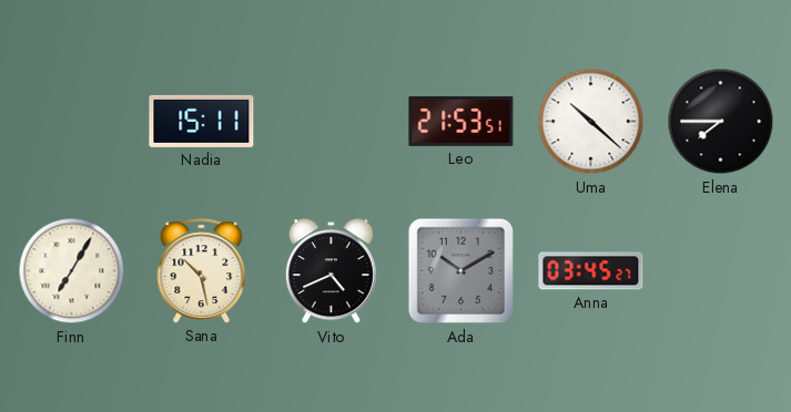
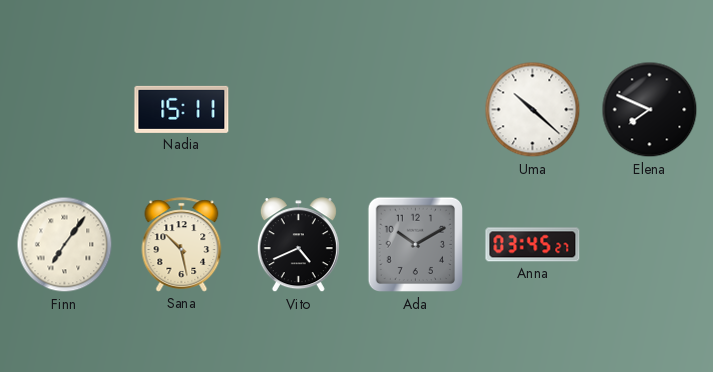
Leo: 21:53 -> none
Elena: 7:45 -> 7:49
Finn: 7:05 -> 7:06
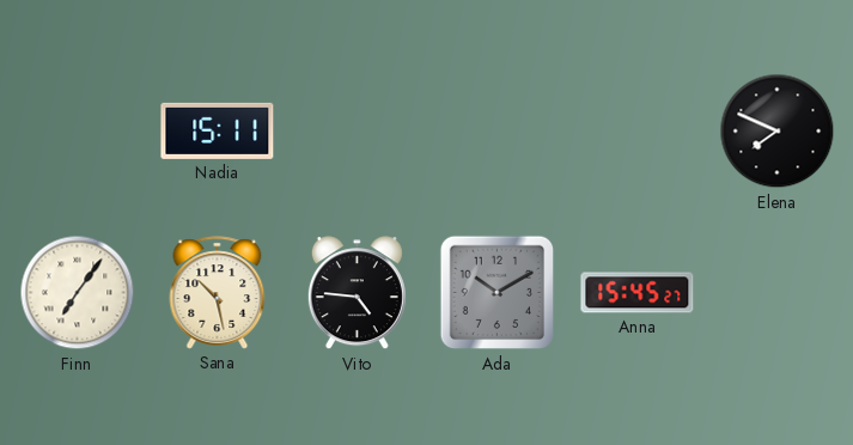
Uma: 10:22 -> none
Vito: 4:41 -> 4:46
Anna: 03:45 -> 15:45
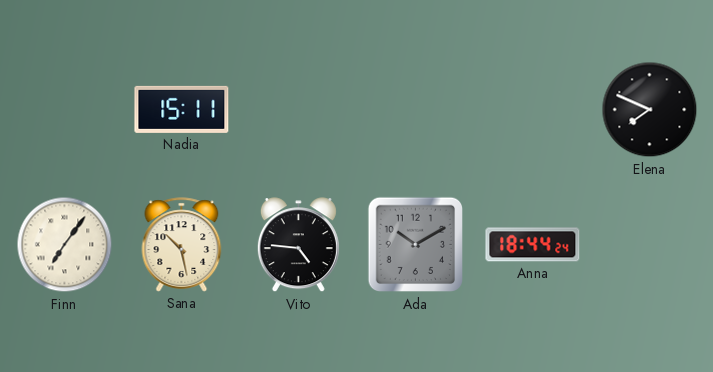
Anna: 15:45 -> 18:44
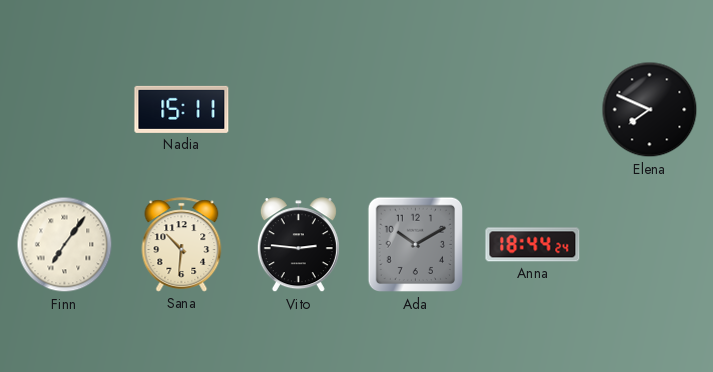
Sana: 10:28 -> 10:31
Vito: 4:46 -> 2:46
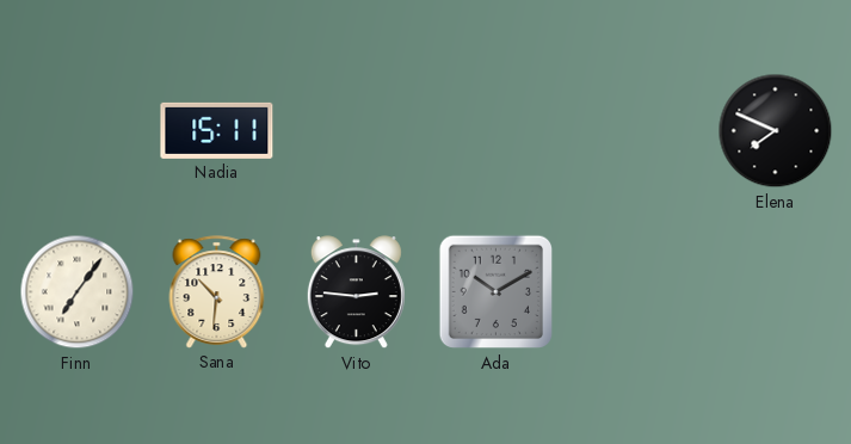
Anna: 18:44 -> none
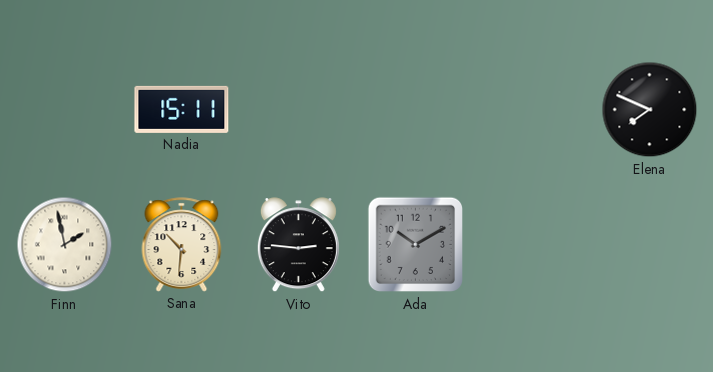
Finn: 7:06 -> 1:58
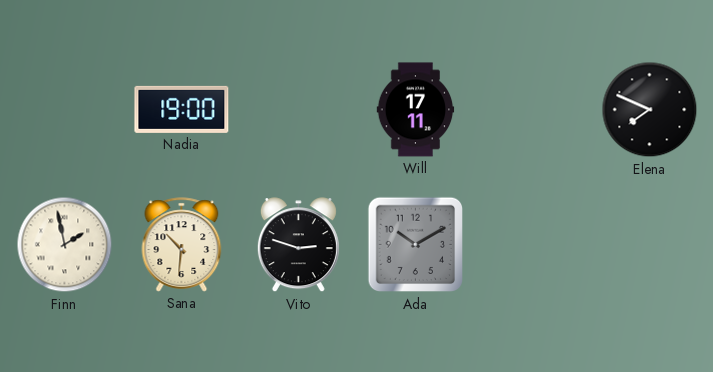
Nadia: 15:11 -> 19:00
Will: none -> 17:11
Vito: 2:46 -> 2:48
